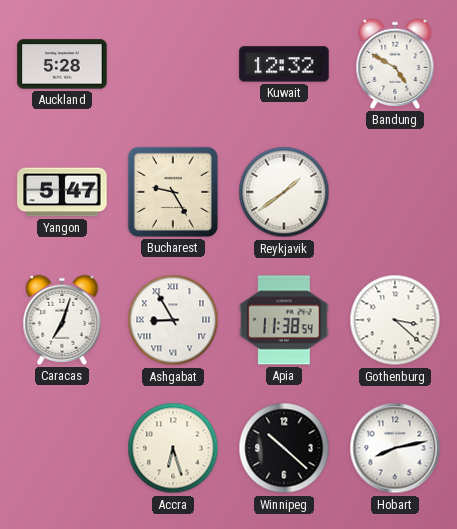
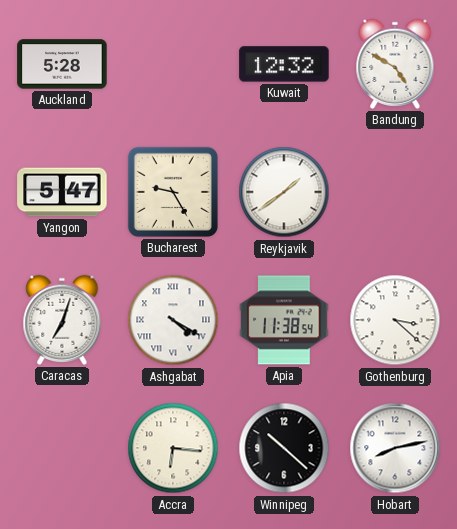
Ashgabat: 8:55 -> 4:20
Accra: 6:27 -> 6:16
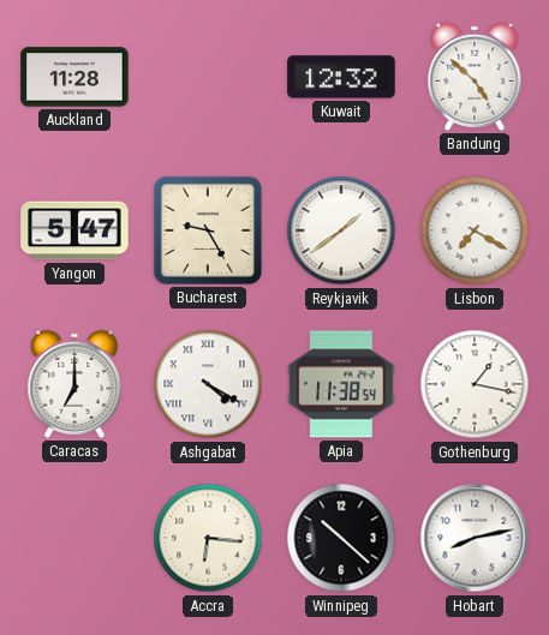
Auckland: 5:28 -> 11:28
Bandung: 4:50 -> 4:52
Lisbon: none -> 7:20
Caracas: 7:03 -> 7:00
Gothenburg: 3:22 -> 1:17
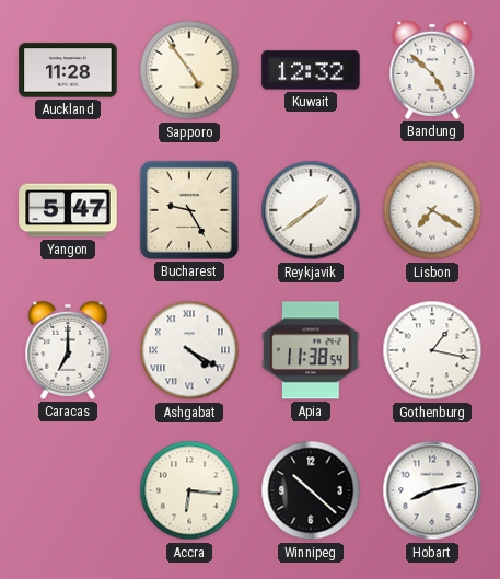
Sapporo: none -> 4:54
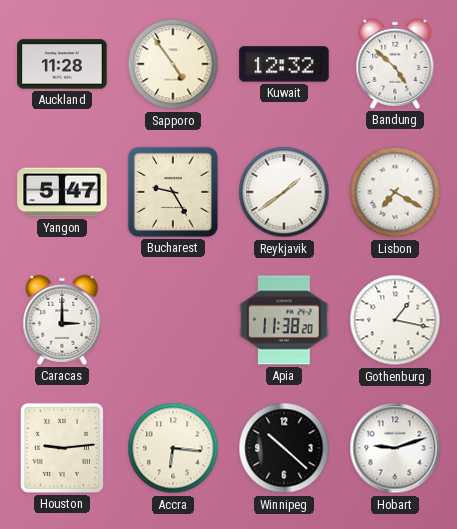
Caracas: 7:00 -> 3:00
Ashgabat: 4:20 -> none
Apia: 11:38:54 -> 11:38:20
Houston: none -> 9:14
Hobart: 8:13 -> 9:12
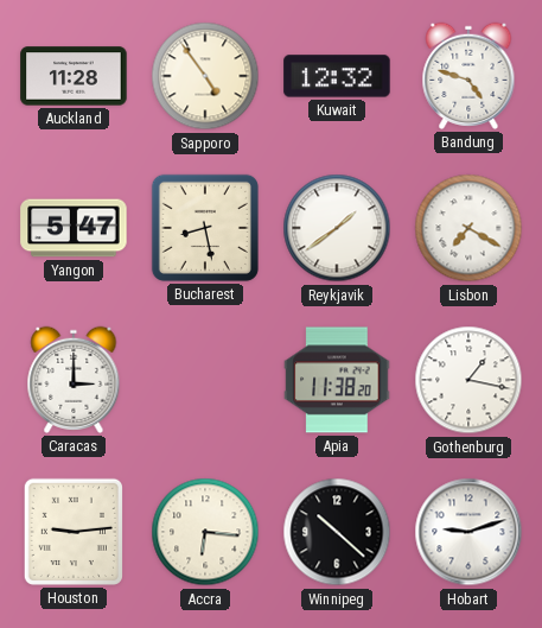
Bandung: 4:52 -> 4:48
Bucharest: 9:25 -> 8:28
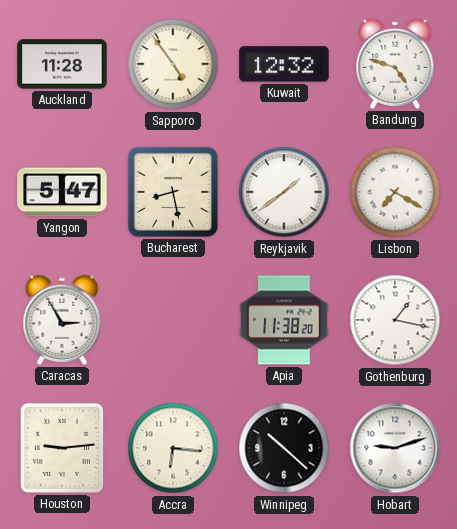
Caracas: 3:00 -> 2:55
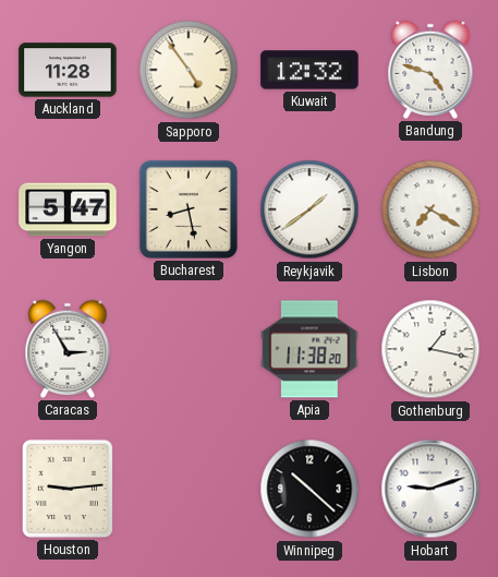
Accra: 6:16 -> none
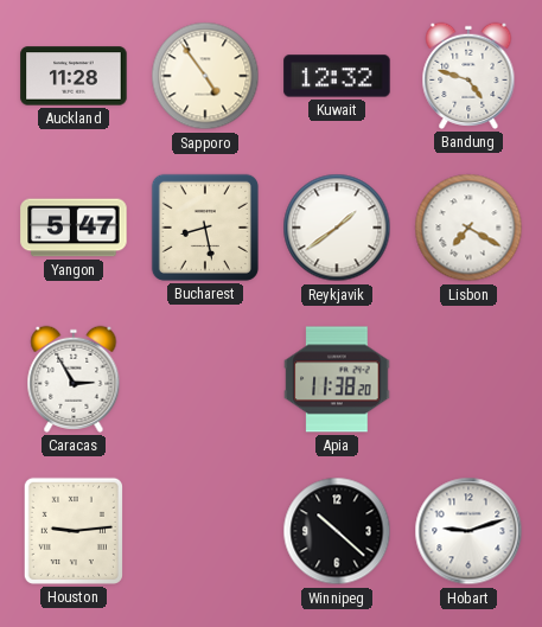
Gothenburg: 1:17 -> none
